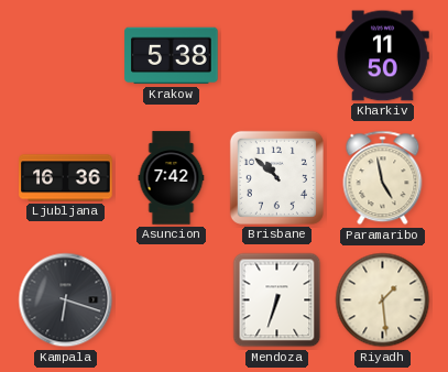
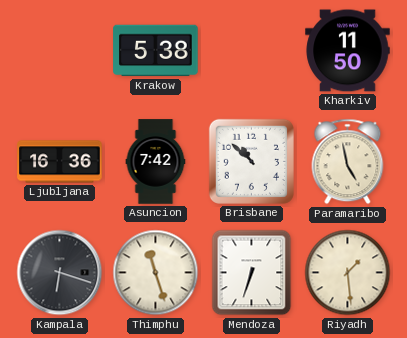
Thimphu: none -> 11:27
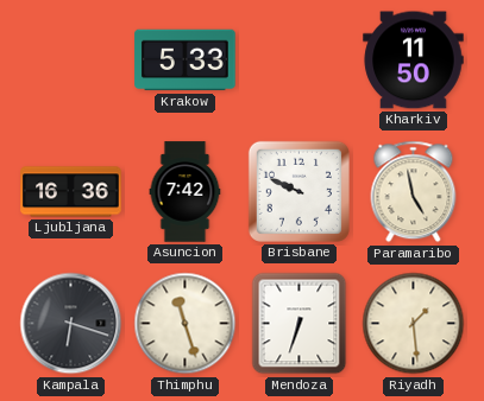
Krakow: 5:38 -> 5:33
Brisbane: 10:52 -> 9:49
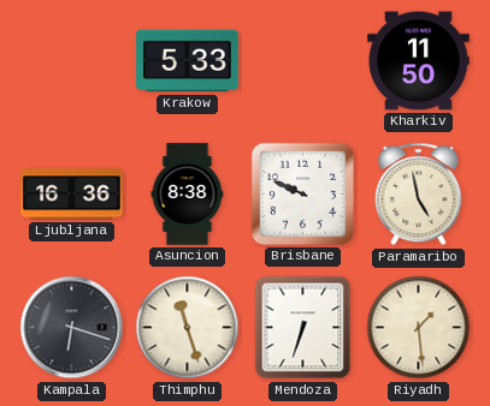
Asuncion: 7:42 -> 8:38
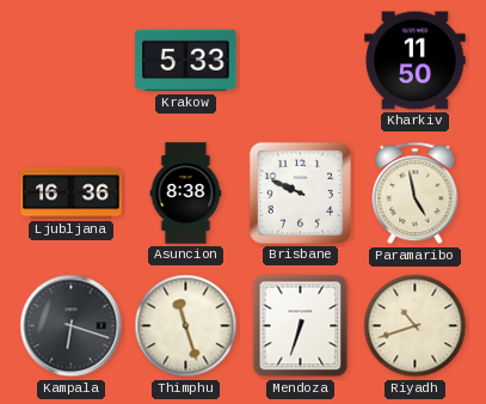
Riyadh: 1:29 -> 10:42
